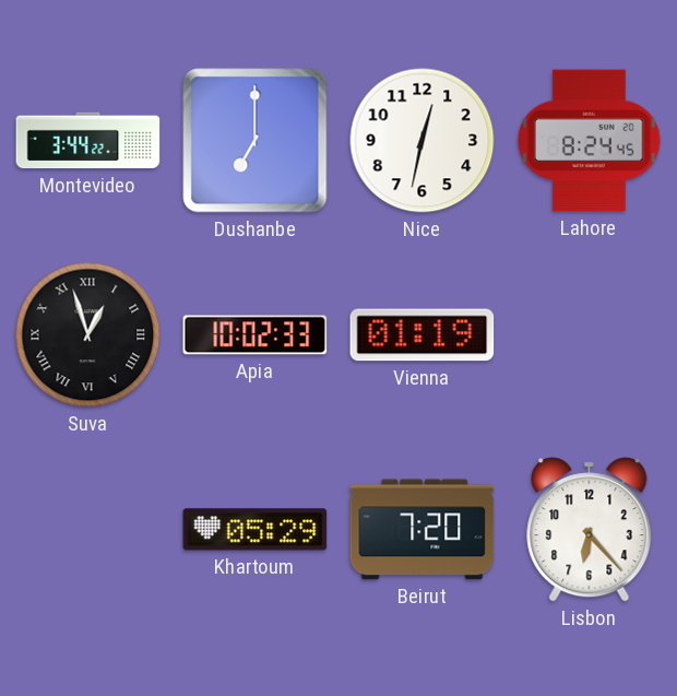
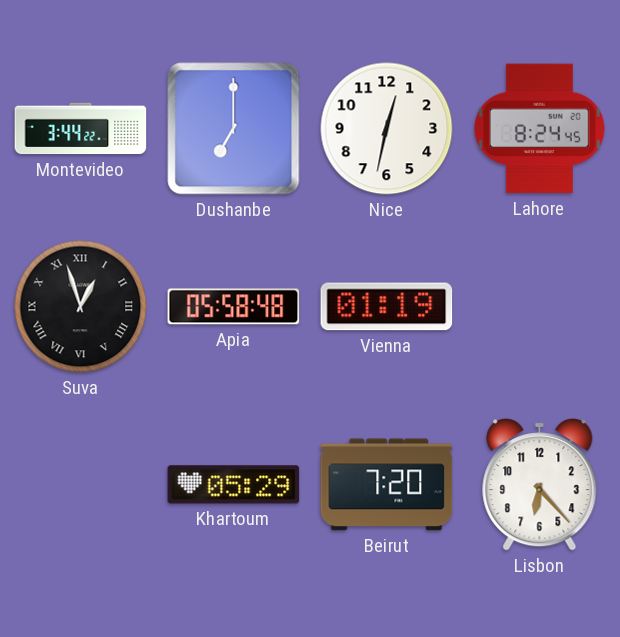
Apia: 10:02 -> 05:58
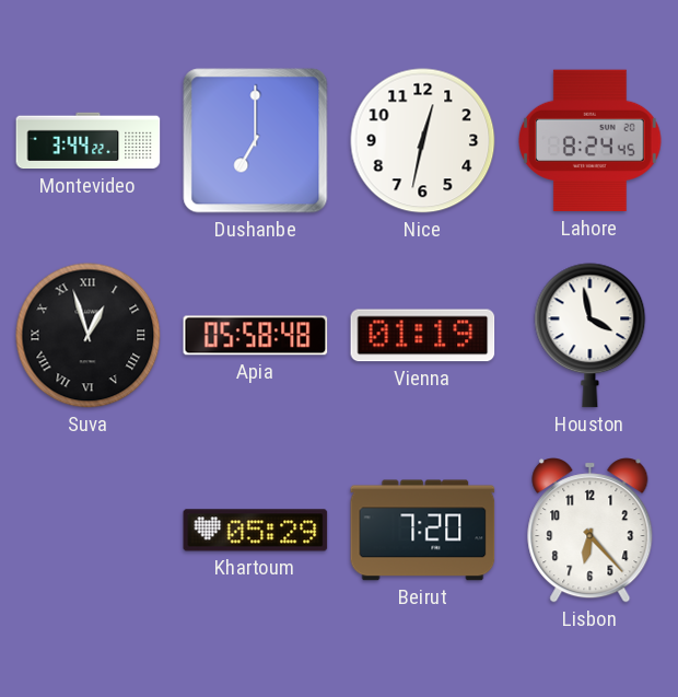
Houston: none -> 3:58
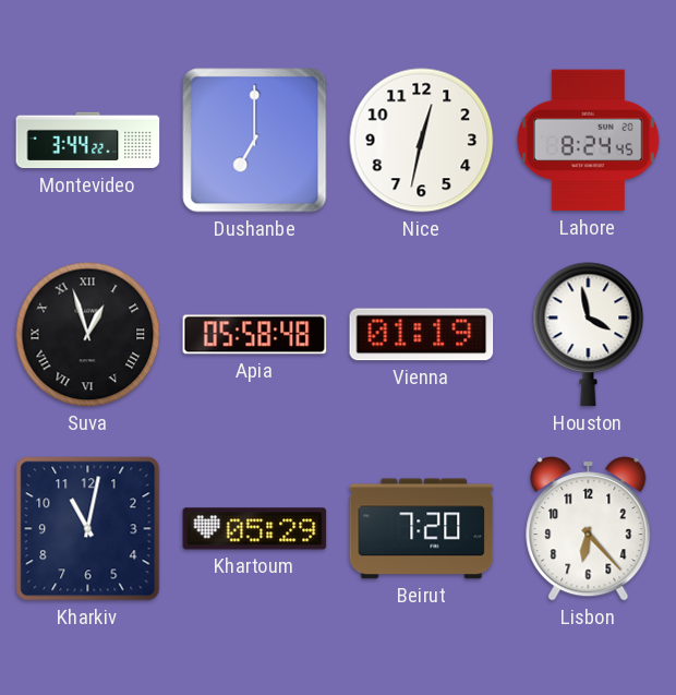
Kharkiv: none -> 11:02
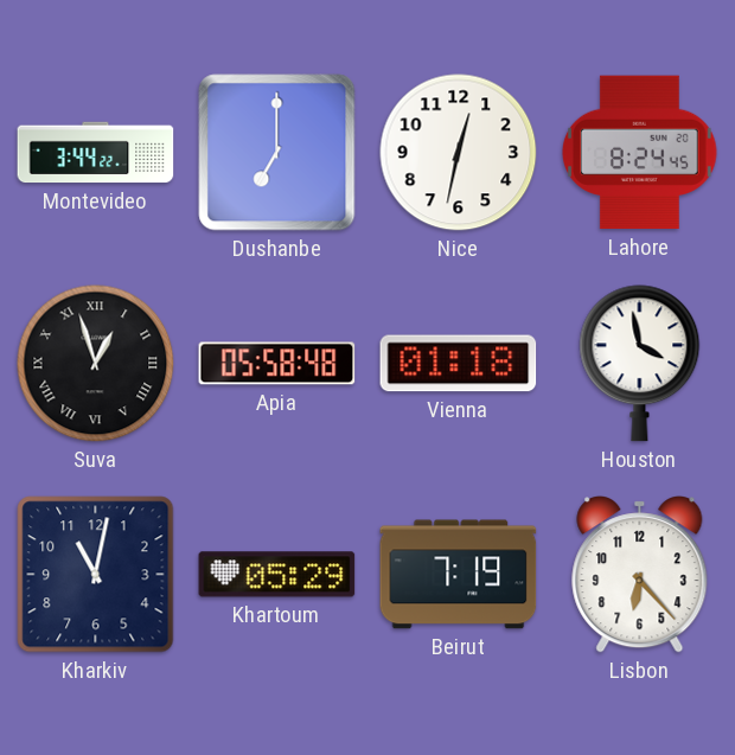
Vienna: 01:19 -> 01:18
Beirut: 7:20 -> 7:19
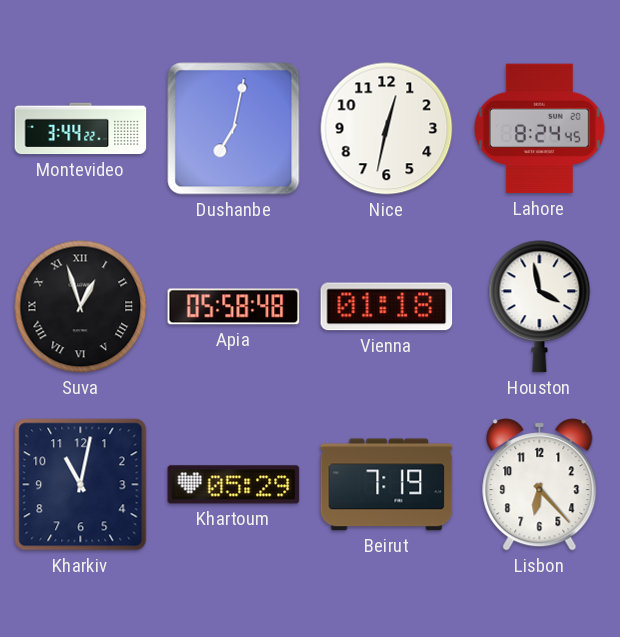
Dushanbe: 7:00 -> 7:02
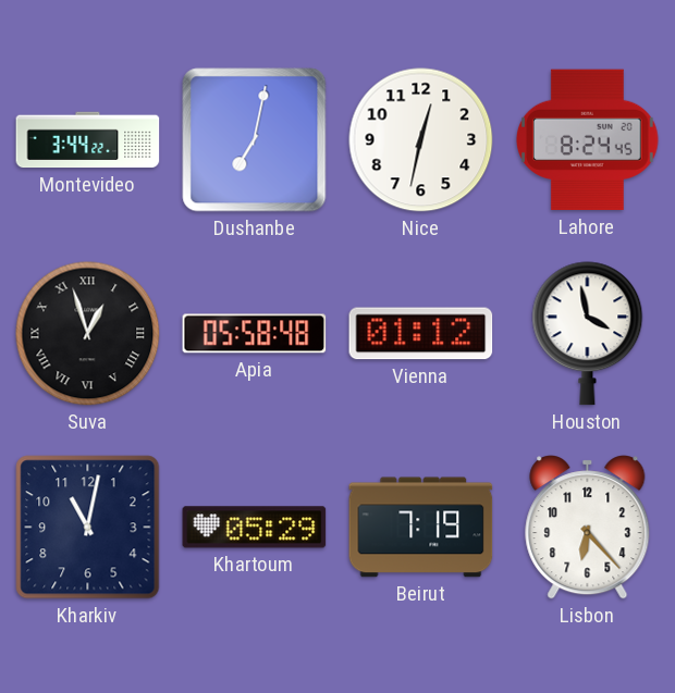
Vienna: 01:18 -> 01:12
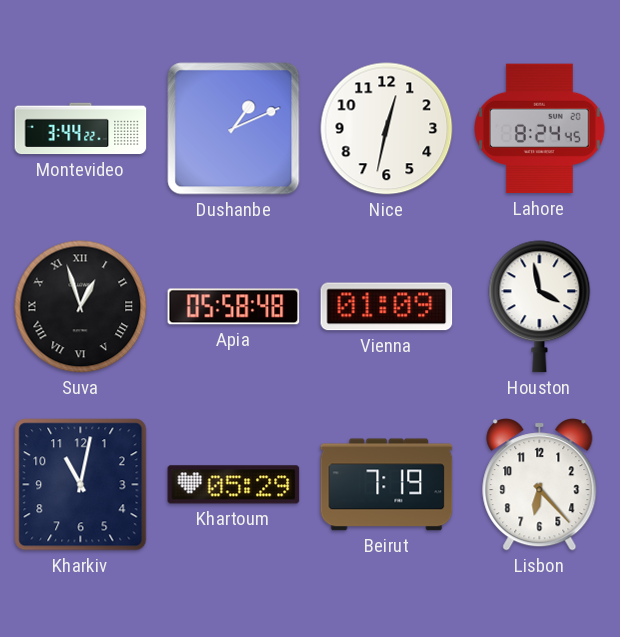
Dushanbe: 7:02 -> 1:11
Vienna: 01:12 -> 01:09
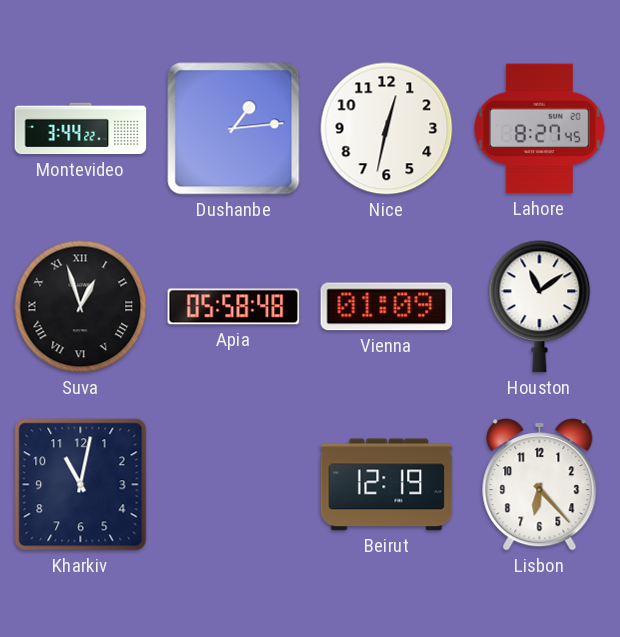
Dushanbe: 1:11 -> 1:14
Lahore: 8:24 -> 8:27
Houston: 3:58 -> 11:09
Khartoum: 05:29 -> none
Beirut: 7:19 -> 12:19
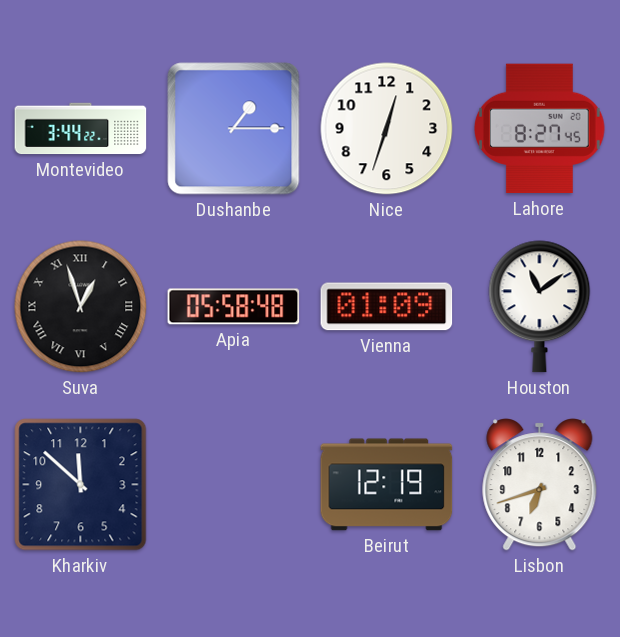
Dushanbe: 1:14 -> 1:15
Nice: 12:32 -> 12:33
Kharkiv: 11:02 -> 11:52
Lisbon: 6:23 -> 6:42
